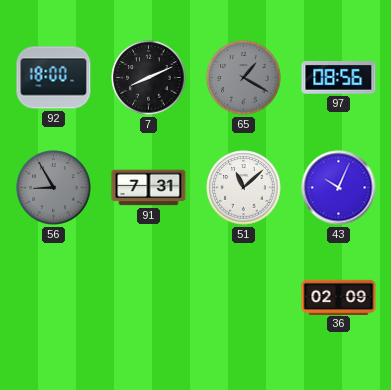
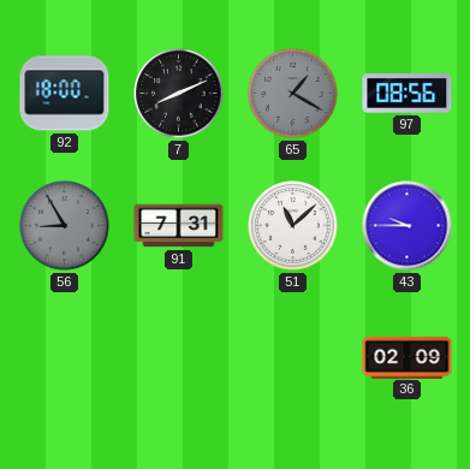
43: 10:04 -> 9:45
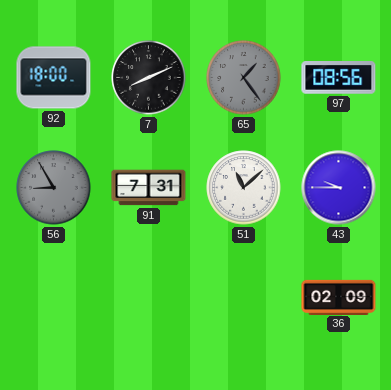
65: 1:20 -> 1:24
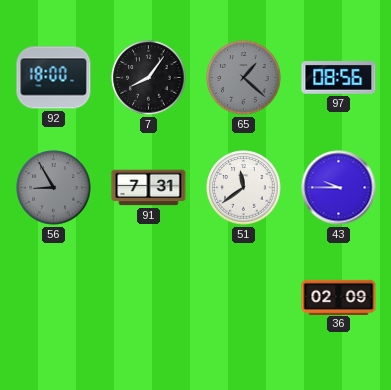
7: 8:11 -> 8:06
65: 1:24 -> 1:22
51: 11:08 -> 11:39
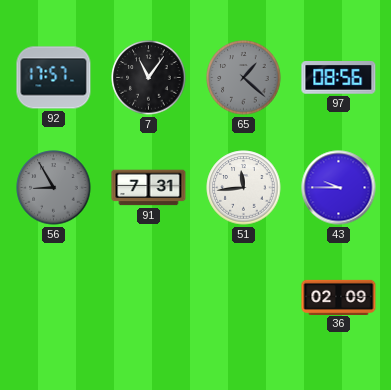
92: 18:00 -> 17:57
7: 8:06 -> 11:06
51: 11:39 -> 11:44
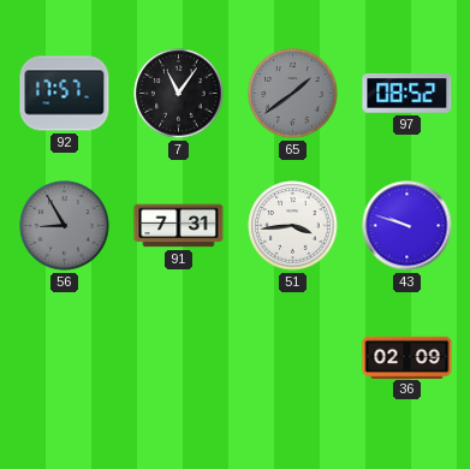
65: 1:22 -> 1:39
97: 08:56 -> 08:52
51: 11:44 -> 3:44
43: 9:45 -> 9:48
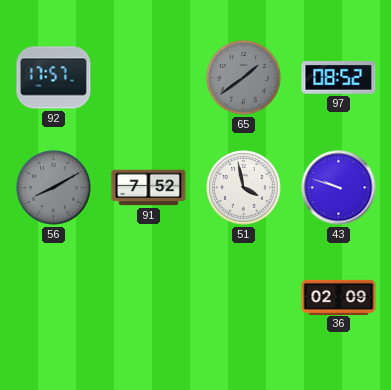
7: 11:06 -> none
56: 8:55 -> 8:10
91: 7:31 -> 7:52
51: 3:44 -> 3:58
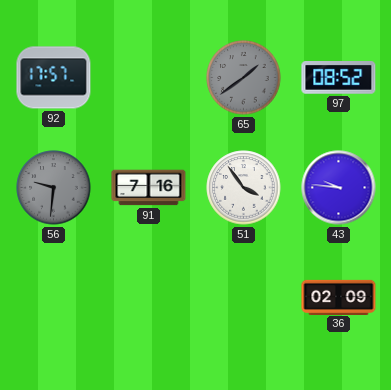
56: 8:10 -> 9:31
91: 7:52 -> 7:16
51: 3:58 -> 3:54
43: 9:48 -> 9:46
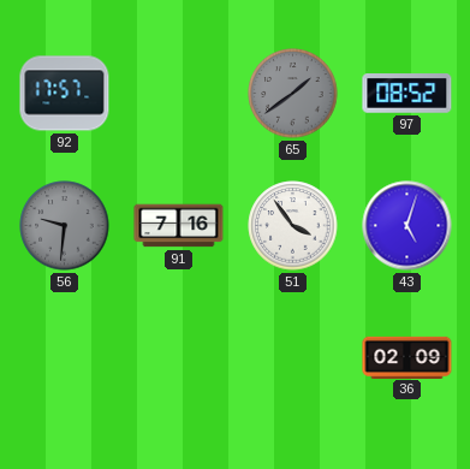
43: 9:46 -> 5:03
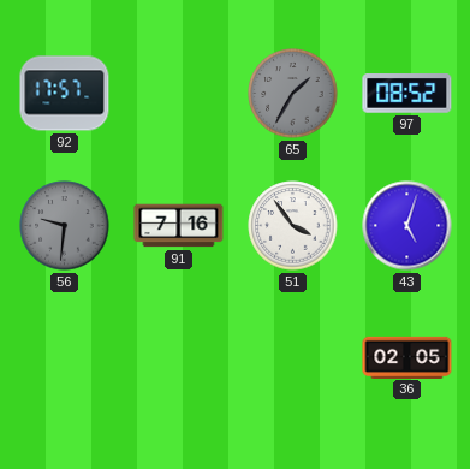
65: 1:39 -> 1:35
36: 02:09 -> 02:05
